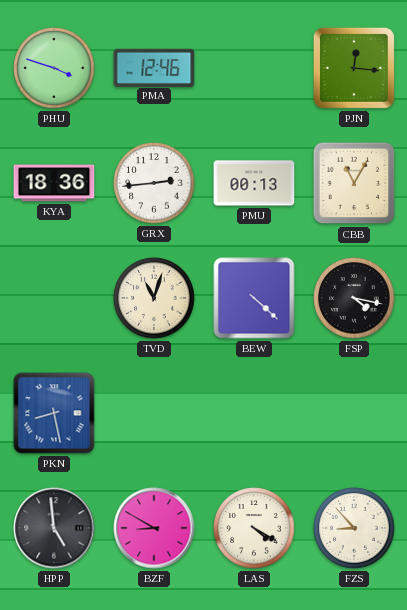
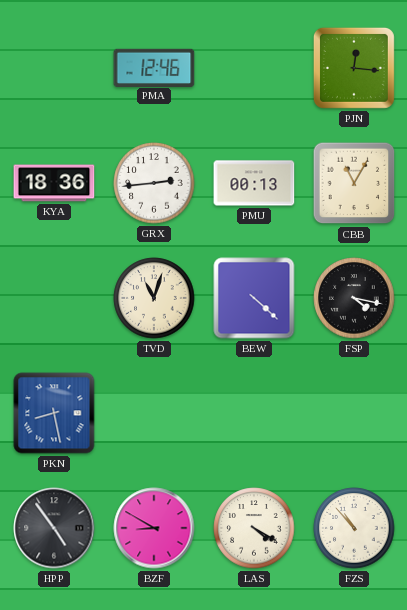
PHU: 3:48 -> none
HPP: 4:59 -> 4:54
FZS: 8:53 -> 10:53
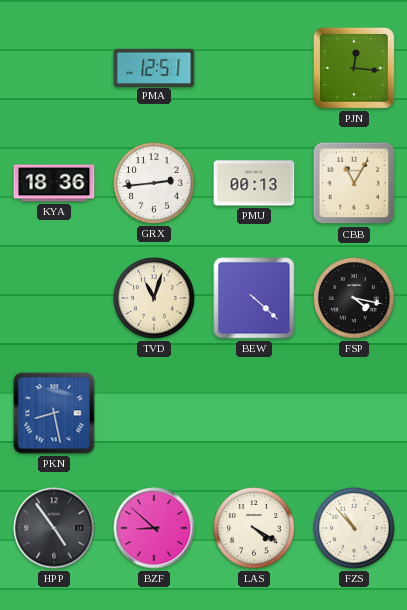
PMA: 12:46 -> 12:51
BZF: 8:50 -> 8:52
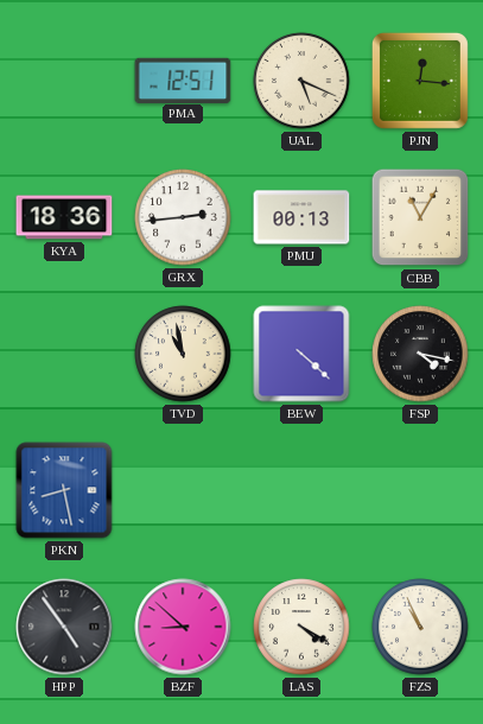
UAL: none -> 5:19
TVD: 11:03 -> 10:58
FZS: 10:53 -> 10:56
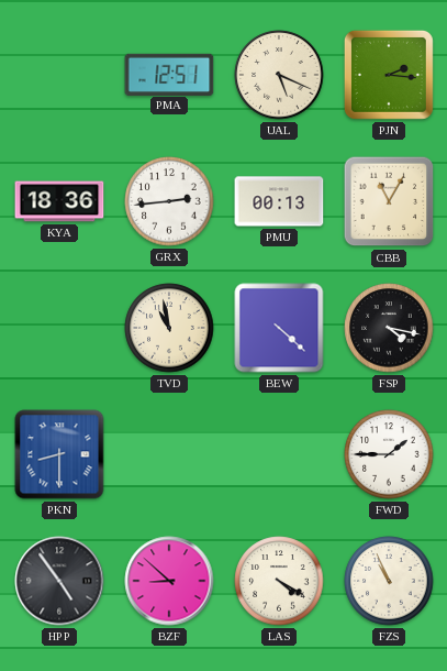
PJN: 12:16 -> 2:16
PKN: 8:28 -> 8:30
FWD: none -> 1:45
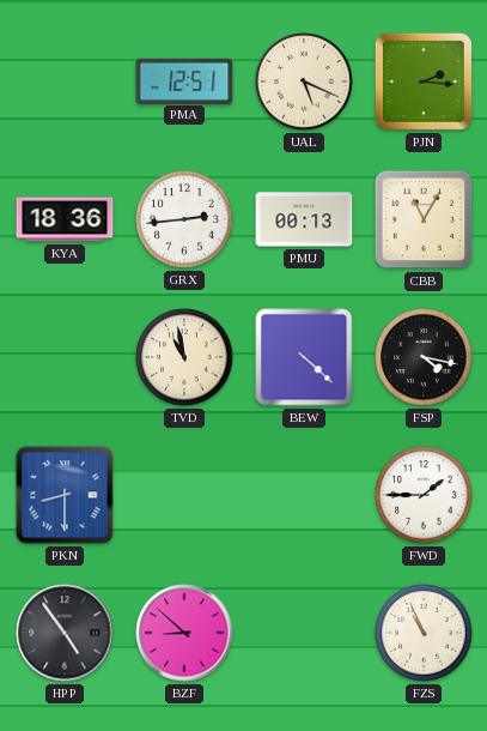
LAS: 4:20 -> none
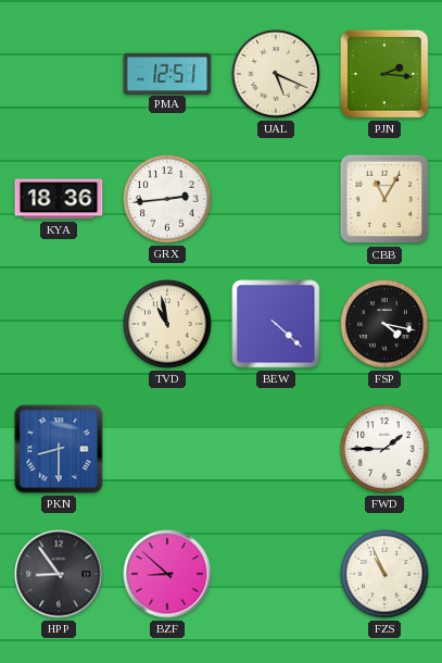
PMU: 00:13 -> none
HPP: 4:54 -> 8:54
